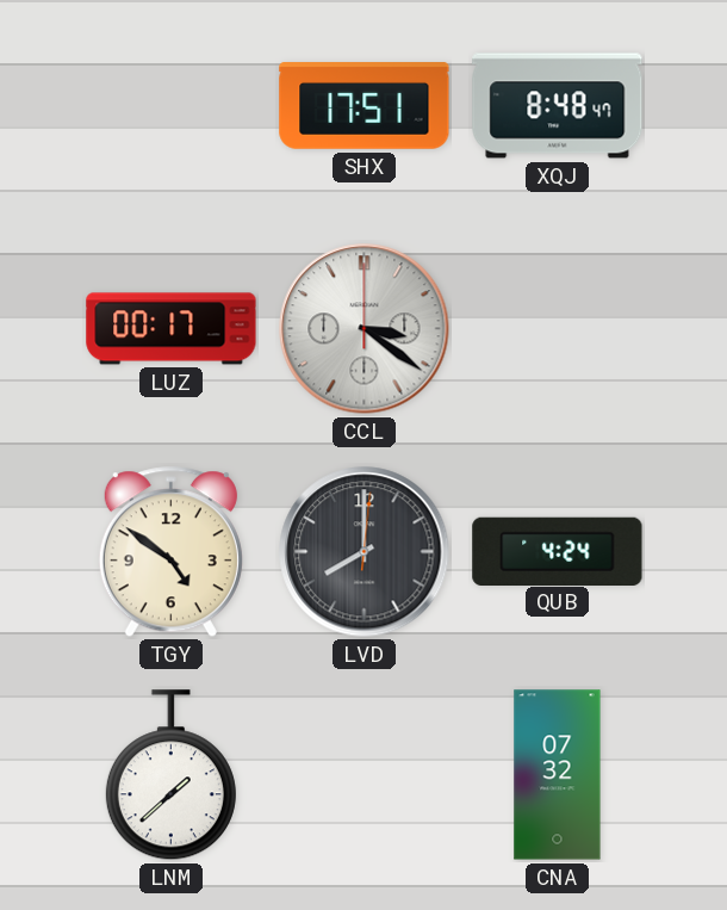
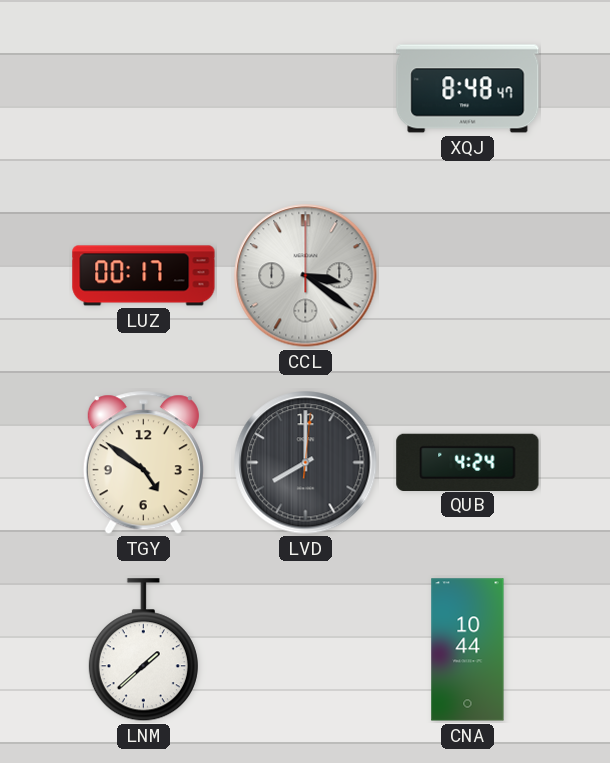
SHX: 17:51 -> none
CNA: 07:32 -> 10:44
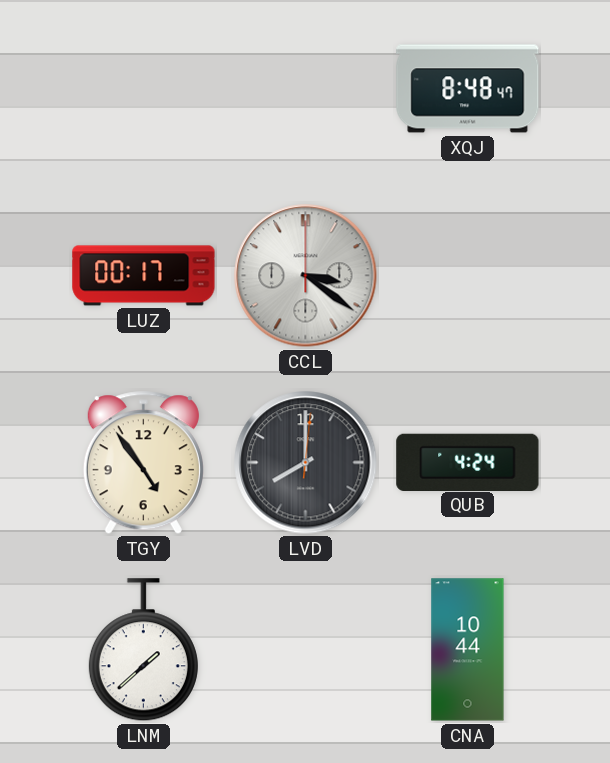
TGY: 4:51 -> 4:54
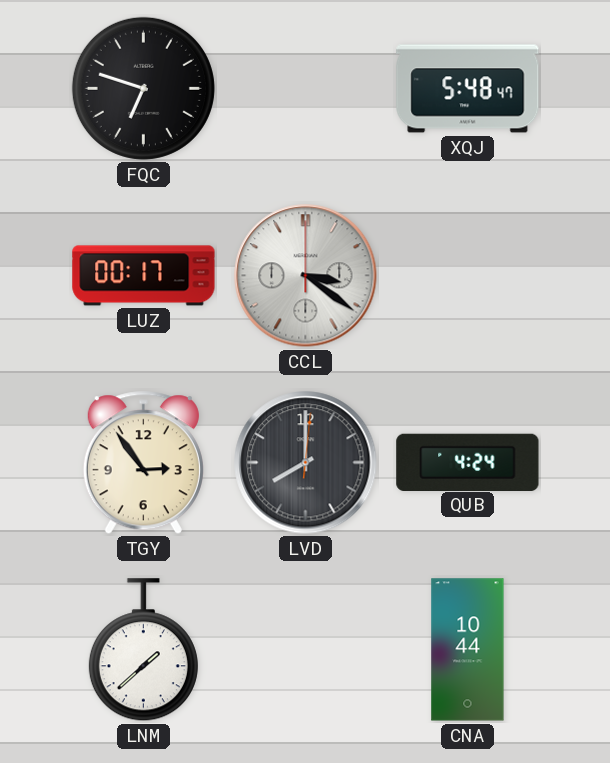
FQC: none -> 6:48
XQJ: 8:48 -> 5:48
TGY: 4:54 -> 2:54
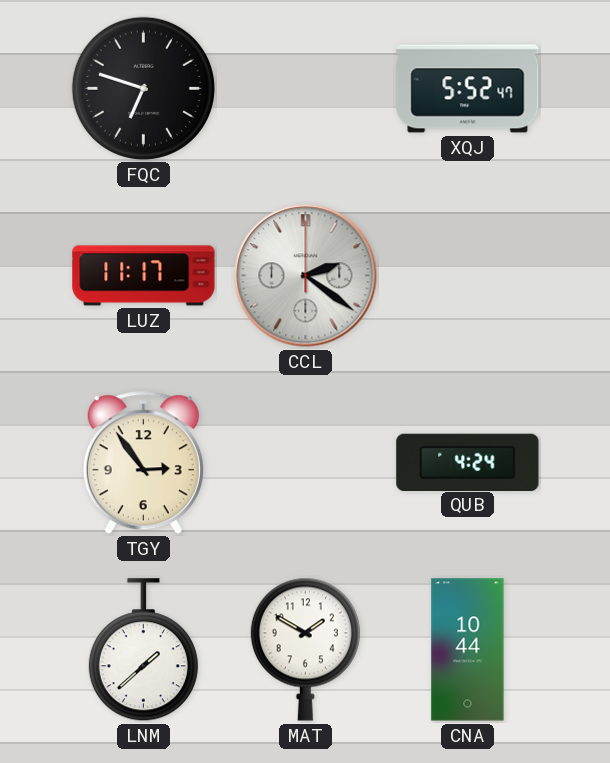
XQJ: 5:48 -> 5:52
LUZ: 00:17 -> 11:17
CCL: 3:21 -> 2:21
LVD: 8:00 -> none
MAT: none -> 1:50
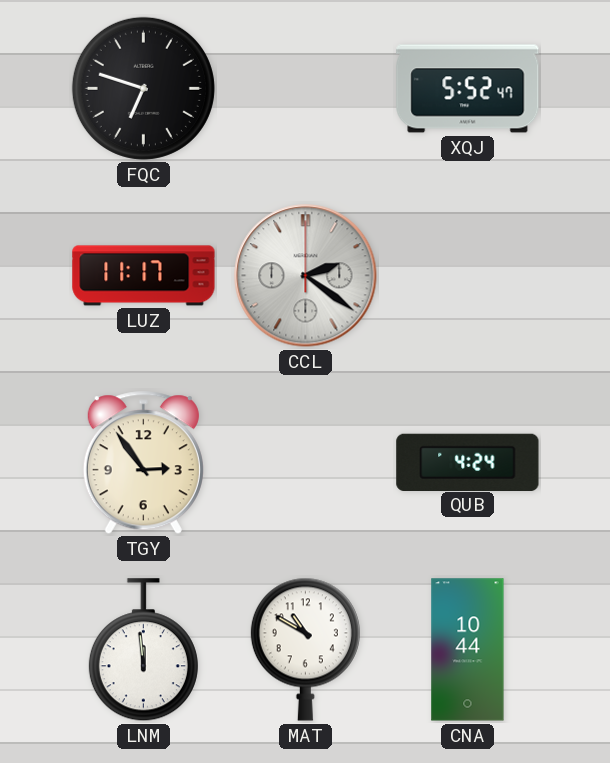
LNM: 1:38 -> 11:59
MAT: 1:50 -> 10:50
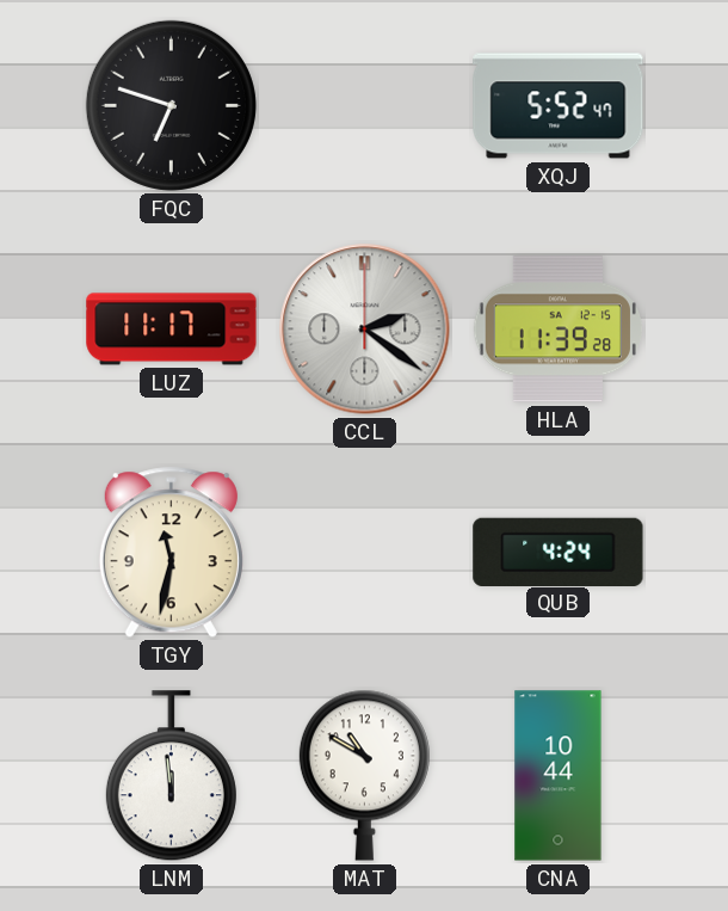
HLA: none -> 11:39
TGY: 2:54 -> 11:32
